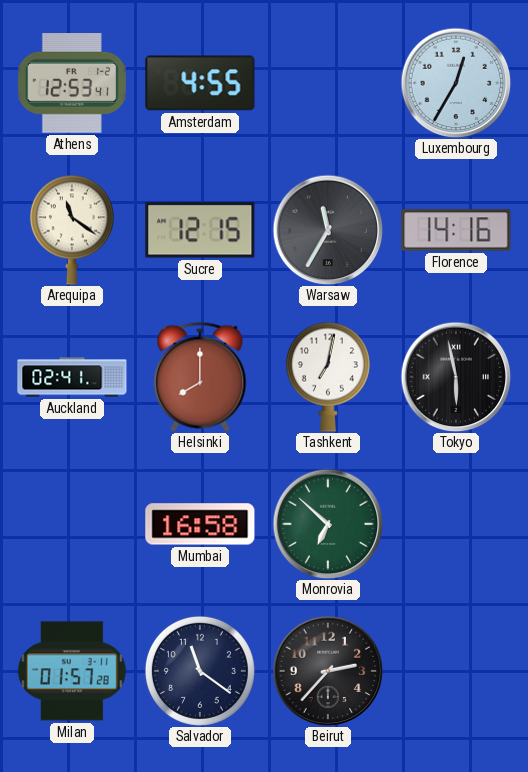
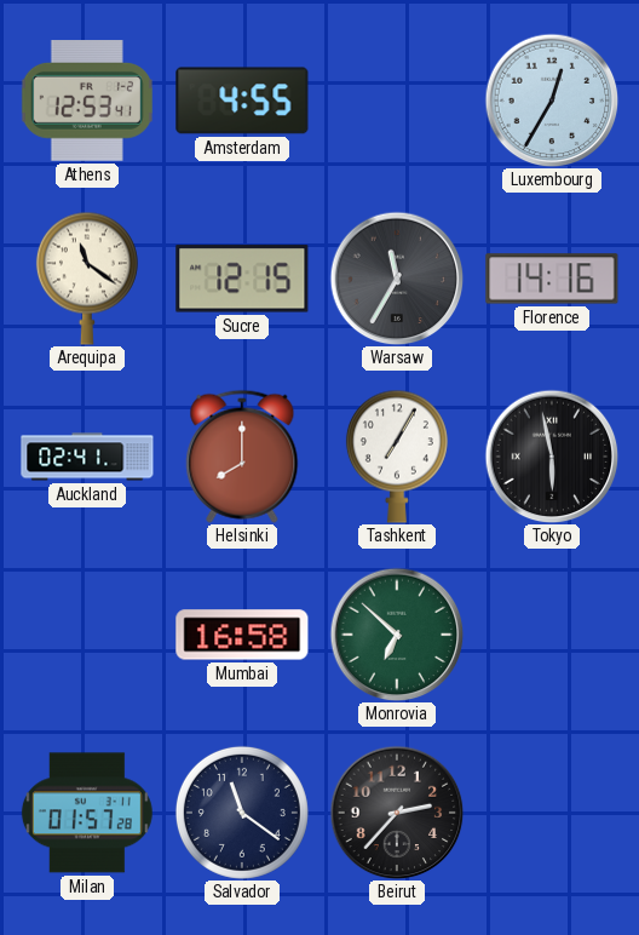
Tashkent: 7:02 -> 7:05
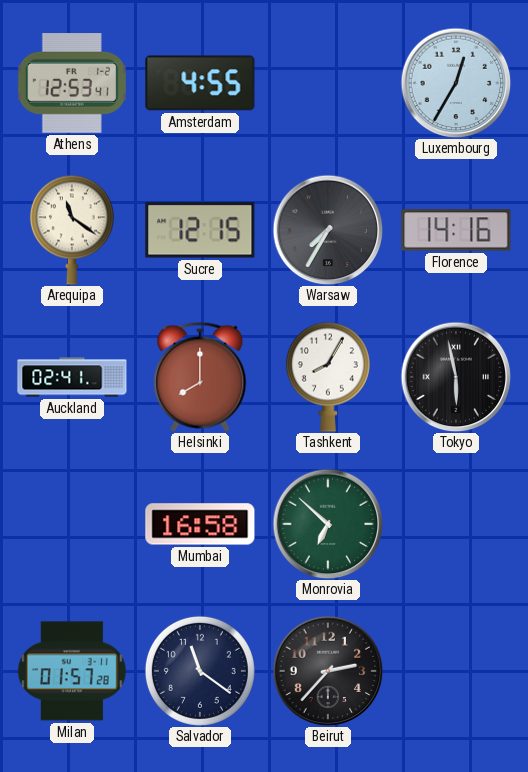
Warsaw: 11:35 -> 7:35
Tashkent: 7:05 -> 8:05
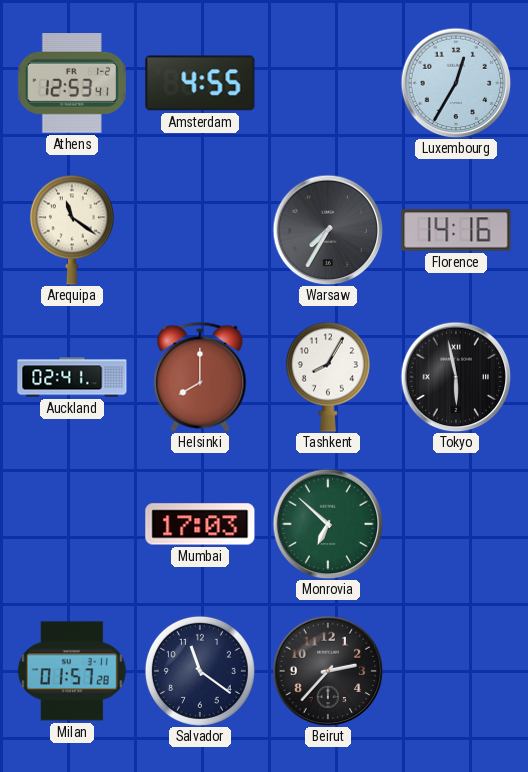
Sucre: 12:15 -> none
Mumbai: 16:58 -> 17:03
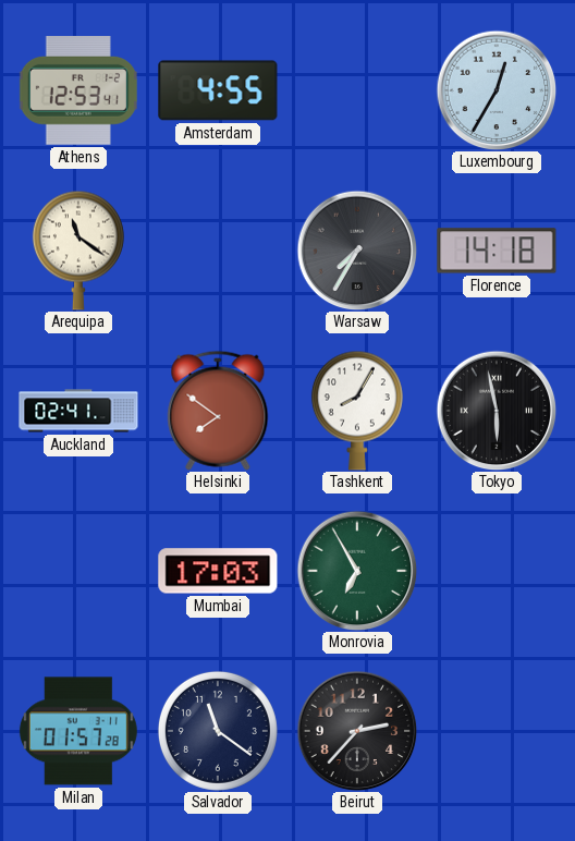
Florence: 14:16 -> 14:18
Helsinki: 8:00 -> 7:51
Monrovia: 6:52 -> 6:55
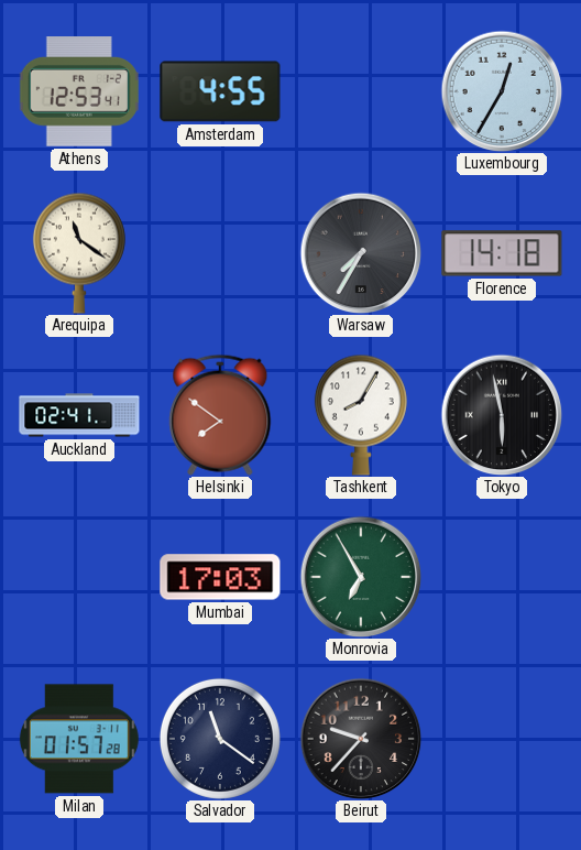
Beirut: 2:37 -> 9:37
